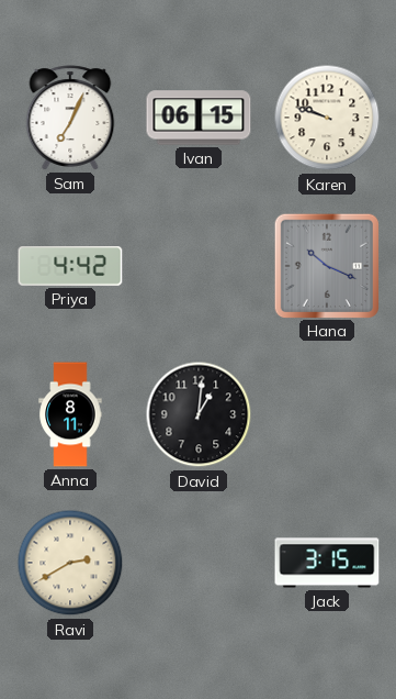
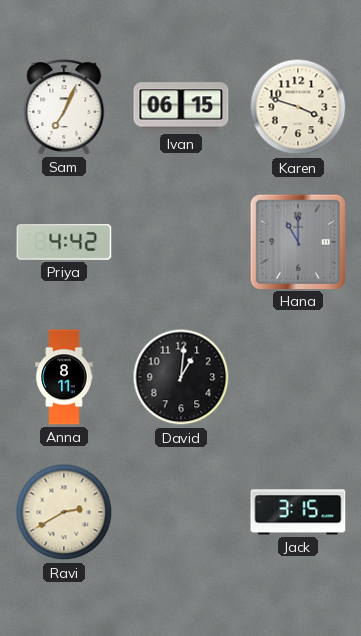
Karen: 9:48 -> 3:48
Hana: 10:19 -> 11:00
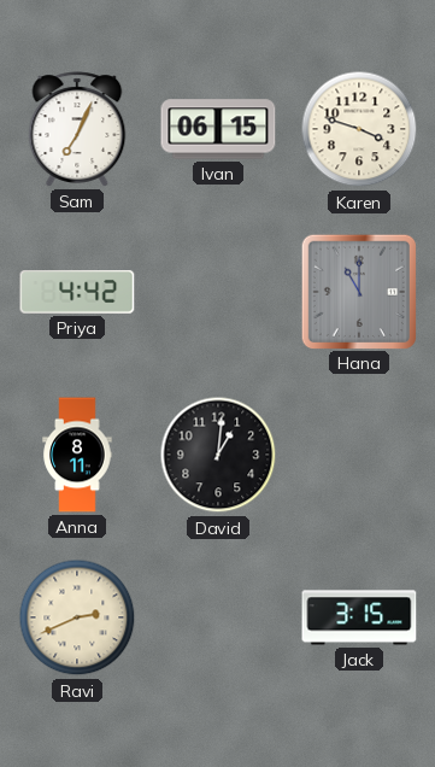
Ravi: 2:40 -> 2:41
